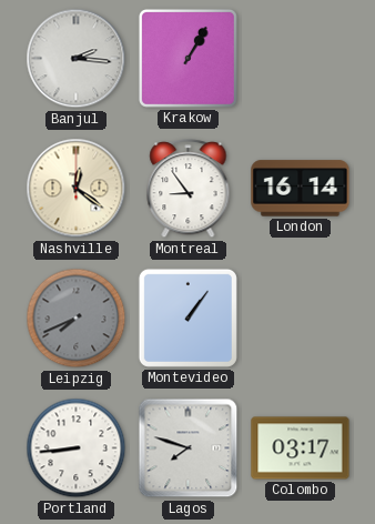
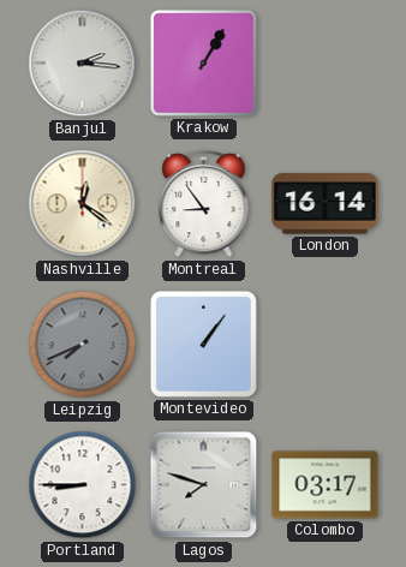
Portland: 8:44 -> 8:45
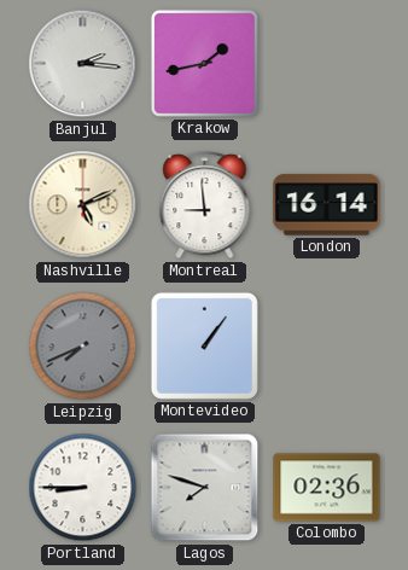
Krakow: 1:05 -> 1:43
Nashville: 12:21 -> 5:11
Montreal: 8:54 -> 8:59
Colombo: 03:17 -> 02:36
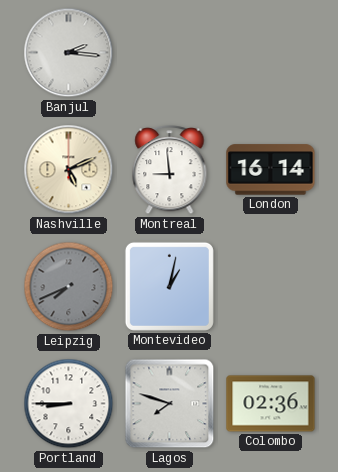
Krakow: 1:43 -> none
Montevideo: 1:06 -> 1:02
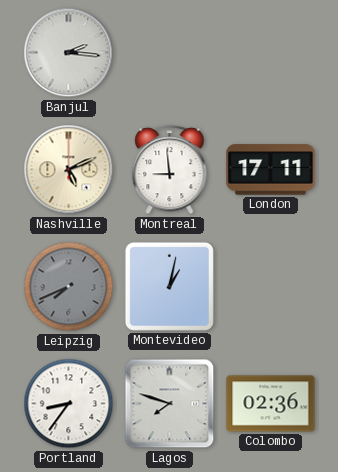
London: 16:14 -> 17:11
Portland: 8:45 -> 8:36
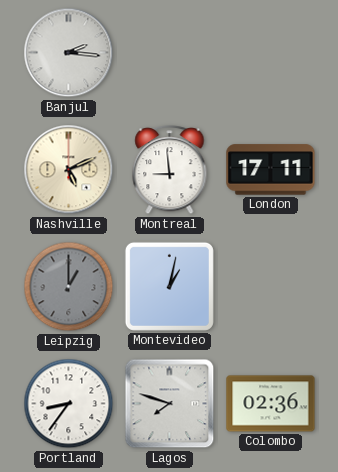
Leipzig: 7:41 -> 1:00
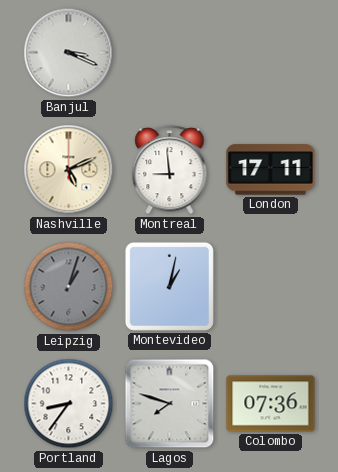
Banjul: 2:16 -> 3:19
Leipzig: 1:00 -> 1:03
Colombo: 02:36 -> 07:36
